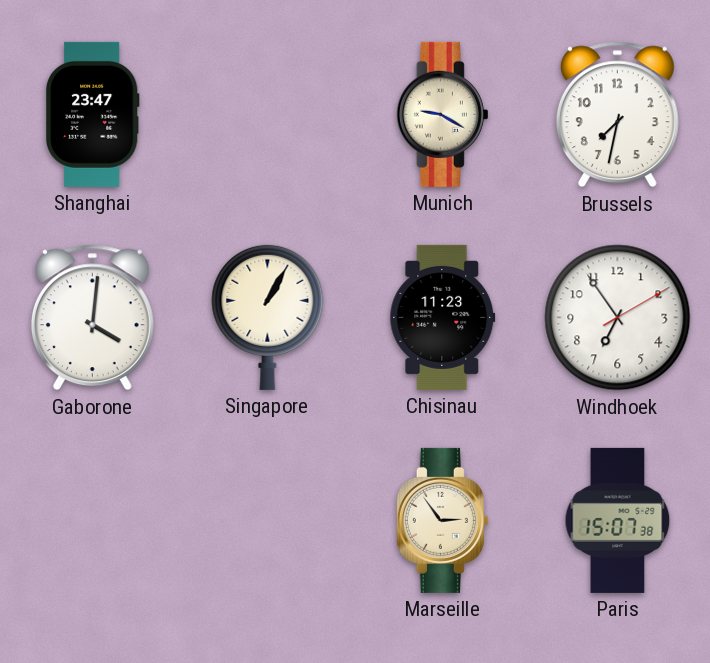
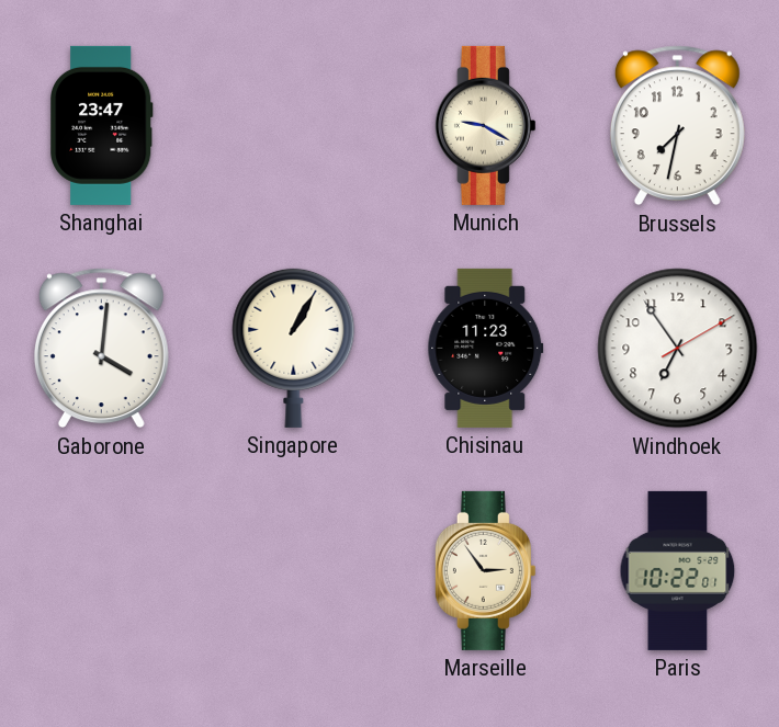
Paris: 15:07 -> 10:22
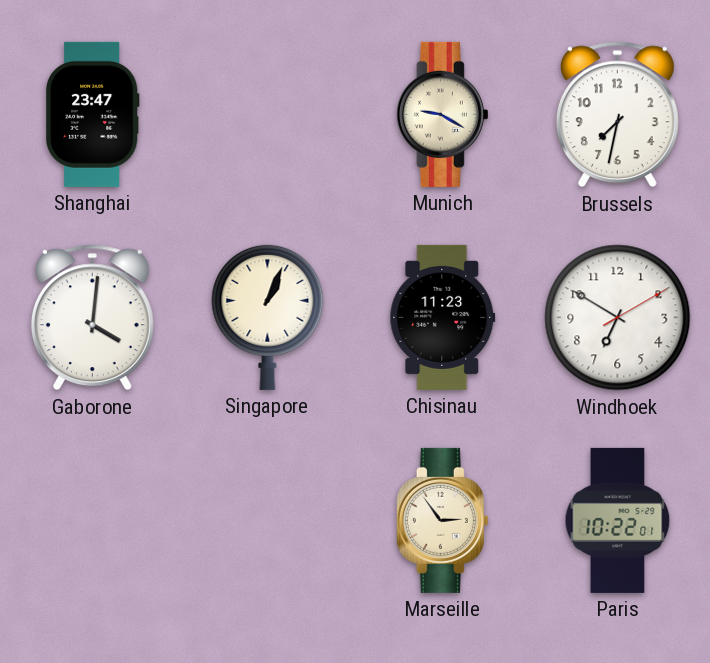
Singapore: 1:05 -> 1:04
Windhoek: 6:54 -> 6:50
